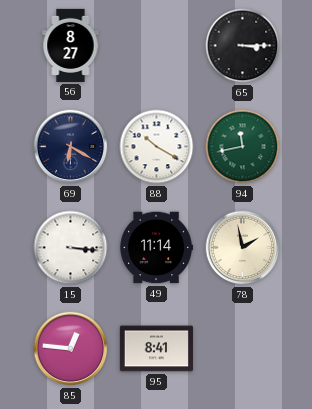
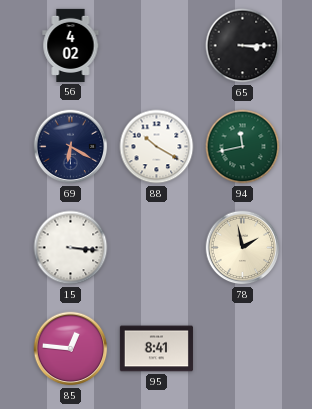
56: 8:27 -> 4:02
49: 11:14 -> none
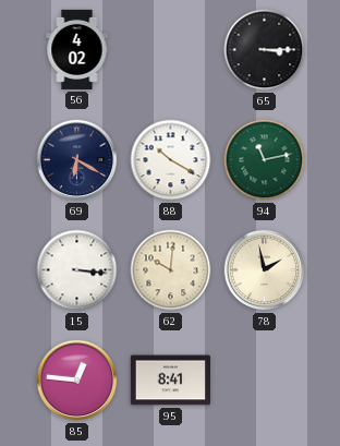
94: 11:43 -> 11:13
62: none -> 10:01
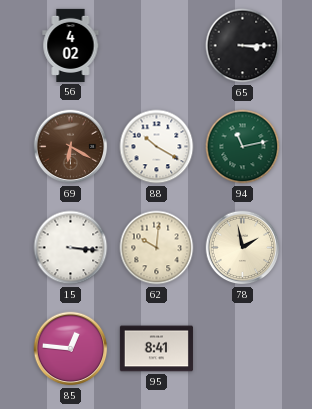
69 dial: navy -> brown
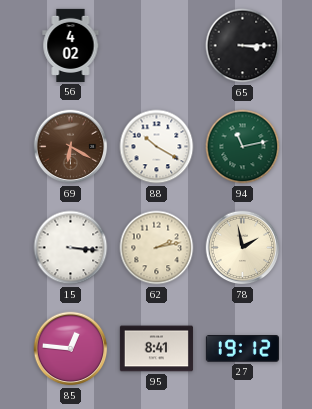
62: 10:01 -> 2:13
27: none -> 19:12
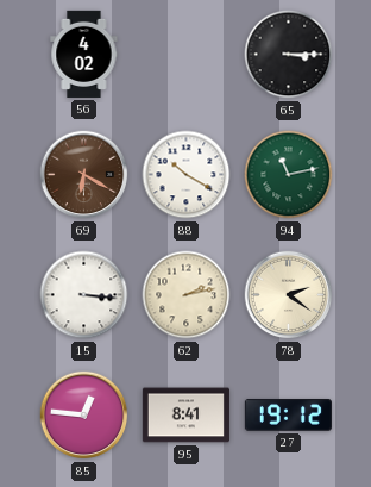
78: 1:58 -> 2:21
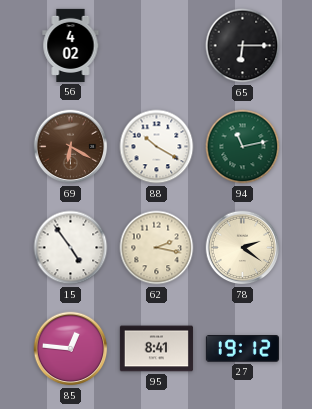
65: 3:15 -> 6:15
15: 3:16 -> 4:54
62: 2:13 -> 2:17
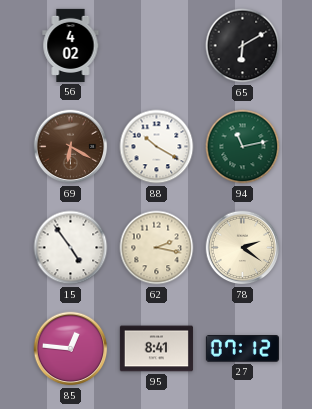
65: 6:15 -> 6:10
27: 19:12 -> 07:12
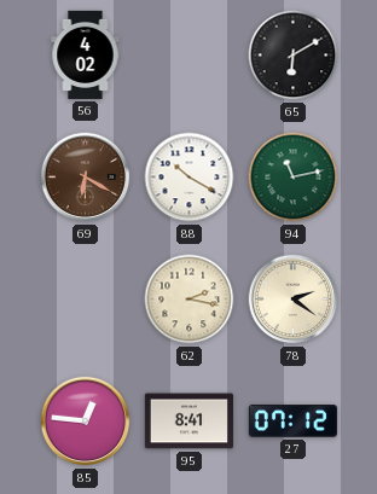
15: 4:54 -> none
